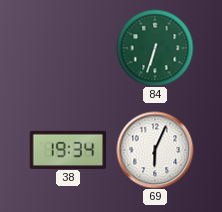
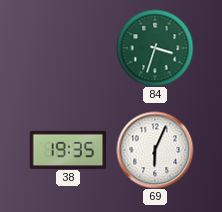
84: 6:33 -> 3:33
38: 19:34 -> 19:35
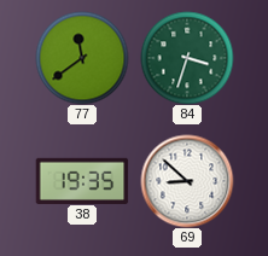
77: none -> 11:39
69: 6:04 -> 8:52
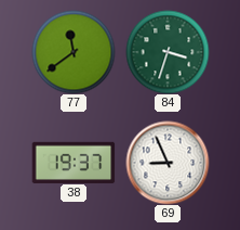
38: 19:35 -> 19:37
69: 8:52 -> 8:56
